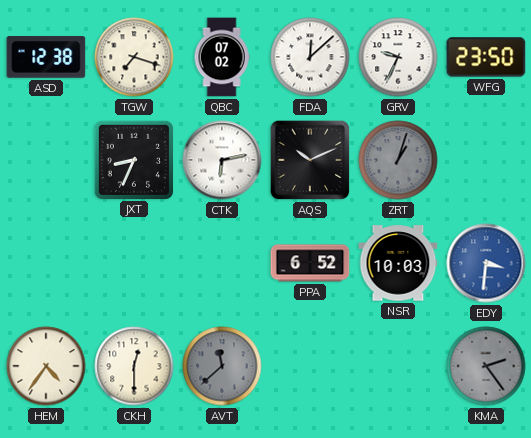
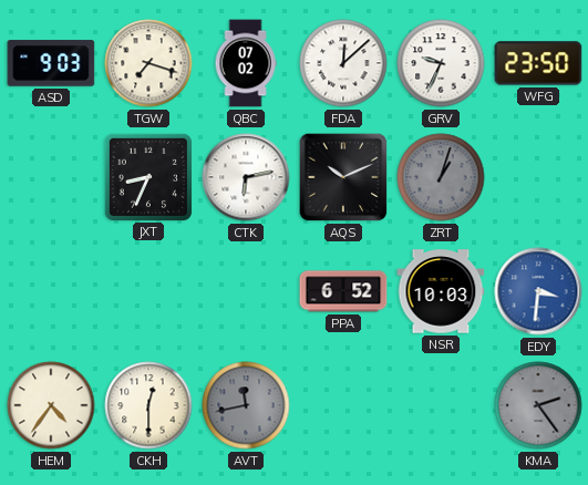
ASD: 12:38 -> 9:03
AVT: 11:38 -> 11:43
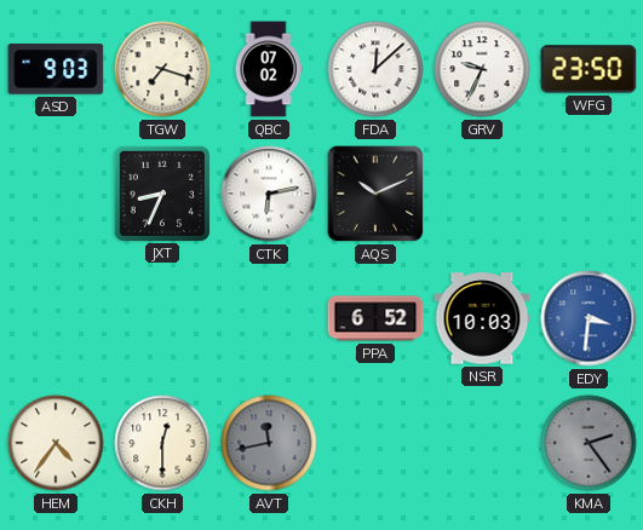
ZRT: 1:03 -> none
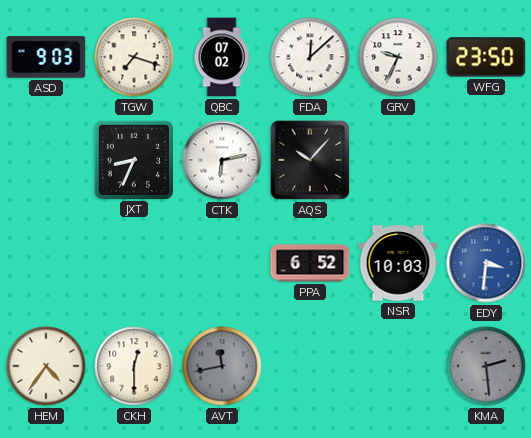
AQS: 10:11 -> 10:07
KMA: 2:24 -> 2:29
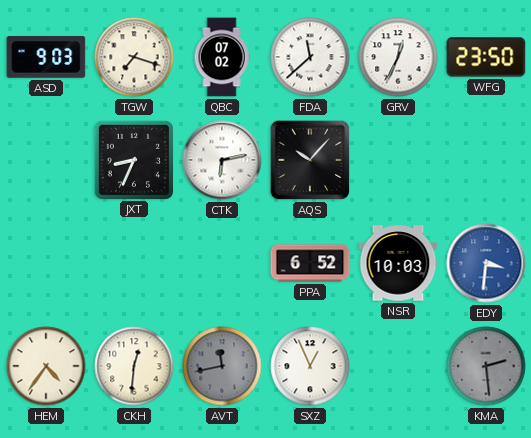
FDA: 12:08 -> 11:38
GRV: 9:34 -> 12:34
CKH: 12:30 -> 12:31
SXZ: none -> 12:56
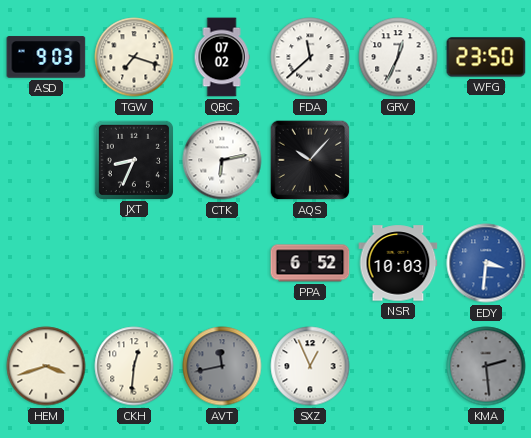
HEM: 4:36 -> 3:42
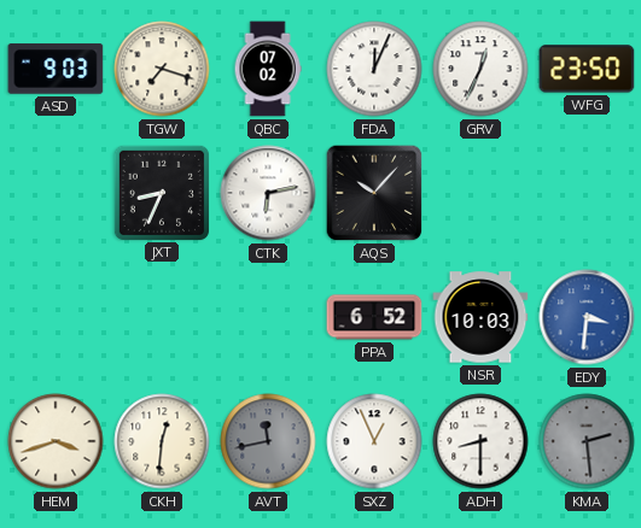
FDA: 11:38 -> 12:04
ADH: none -> 8:30
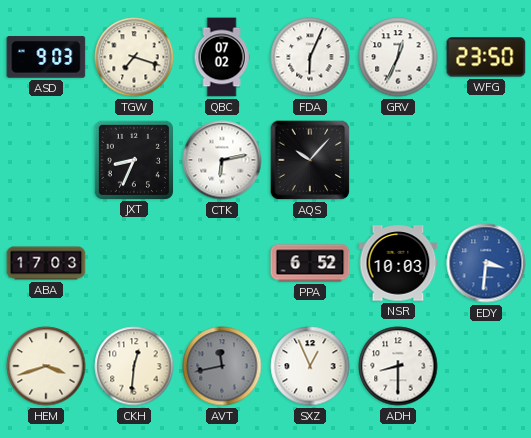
FDA: 12:04 -> 6:04
ABA: none -> 17:03
KMA: 2:29 -> none
